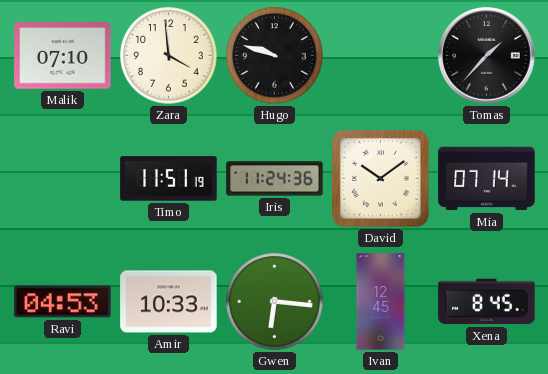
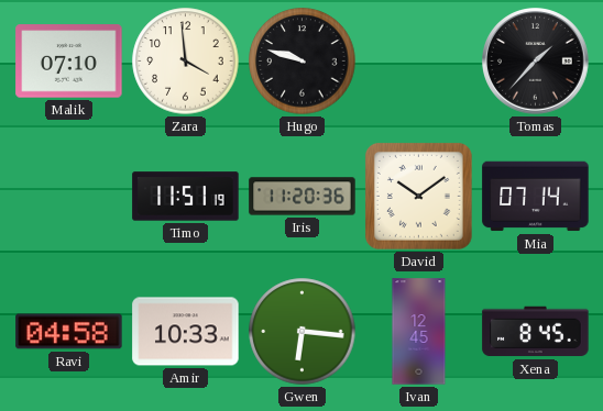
Iris: 11:24 -> 11:20
Ravi: 04:53 -> 04:58
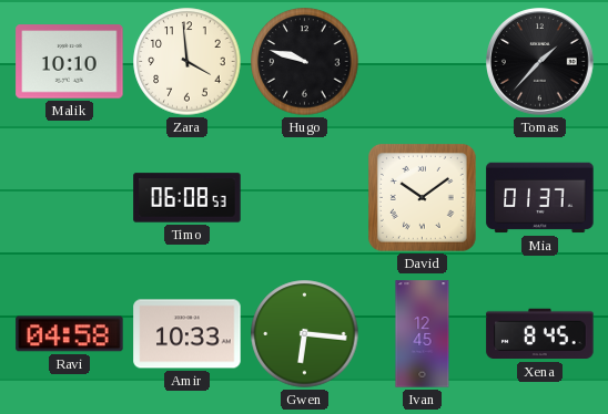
Malik: 07:10 -> 10:10
Timo: 11:51 -> 06:08
Iris: 11:20 -> none
Mia: 07:14 -> 01:37
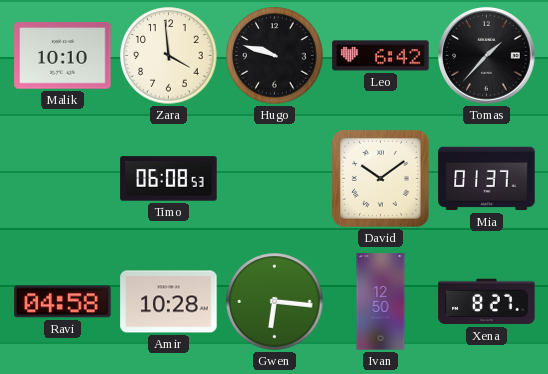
Leo: none -> 6:42
Amir: 10:33 -> 10:28
Ivan: 12:45 -> 12:50
Xena: 8:45 -> 8:27
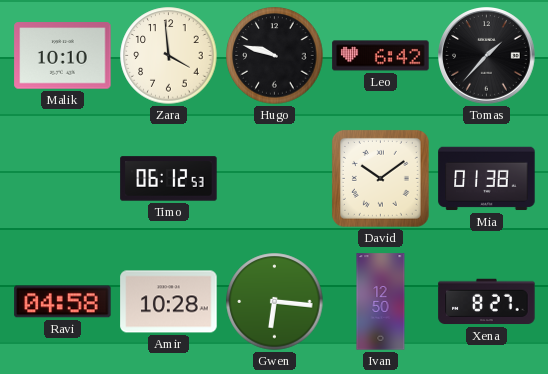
Timo: 06:08 -> 06:12
Mia: 01:37 -> 01:38
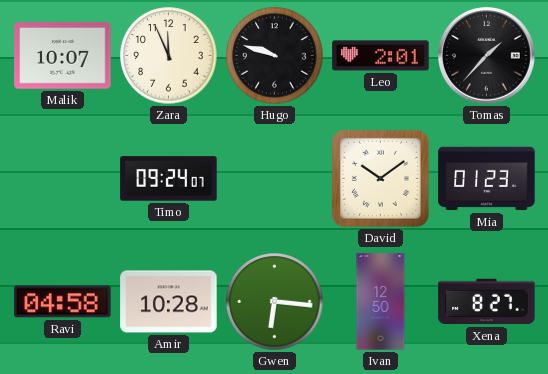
Malik: 10:10 -> 10:07
Zara: 3:59 -> 11:56
Leo: 6:42 -> 2:01
Timo: 06:12 -> 09:24
Mia: 01:38 -> 01:23
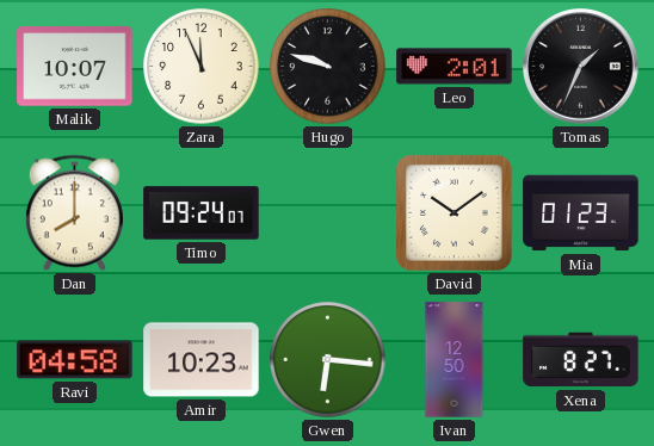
Tomas: 1:37 -> 1:34
Dan: none -> 8:00
Amir: 10:28 -> 10:23
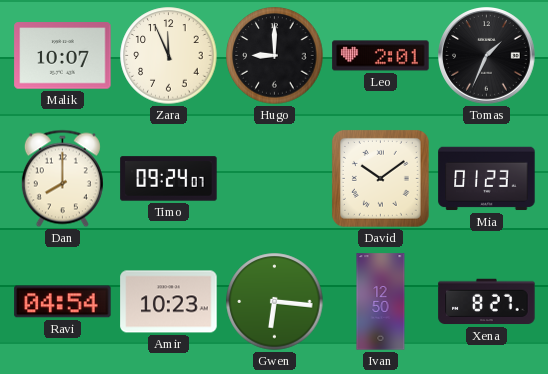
Hugo: 9:48 -> 9:00
Ravi: 04:58 -> 04:54
